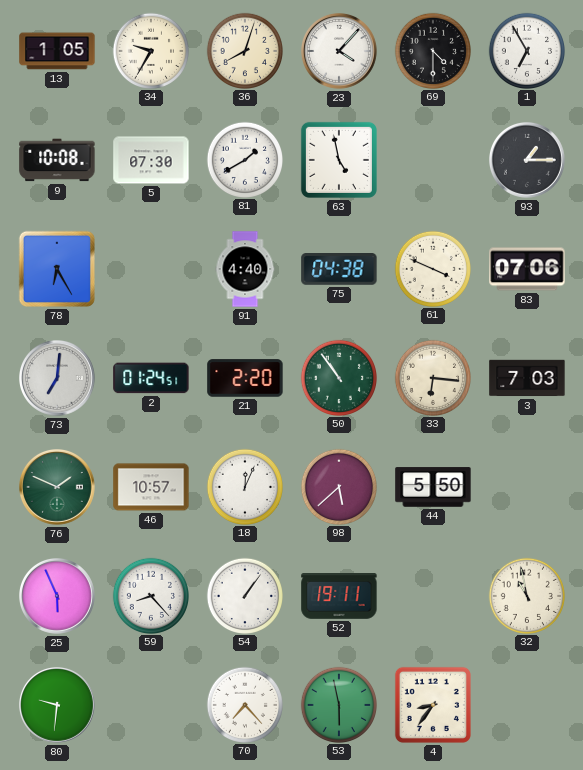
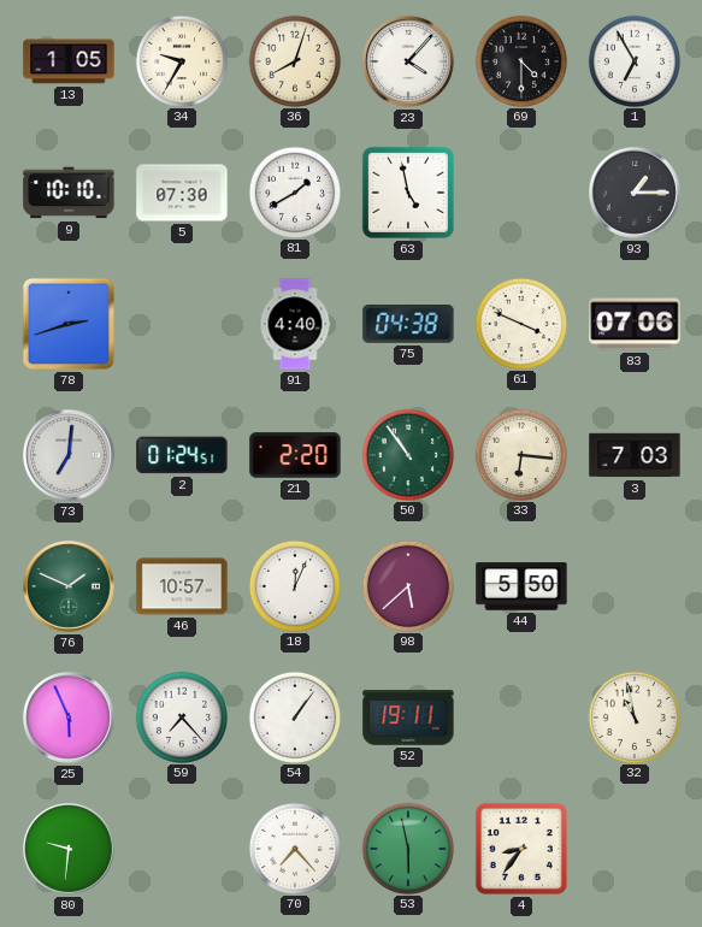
9: 10:08 -> 10:10
78: 6:25 -> 2:42
59: 8:23 -> 7:23
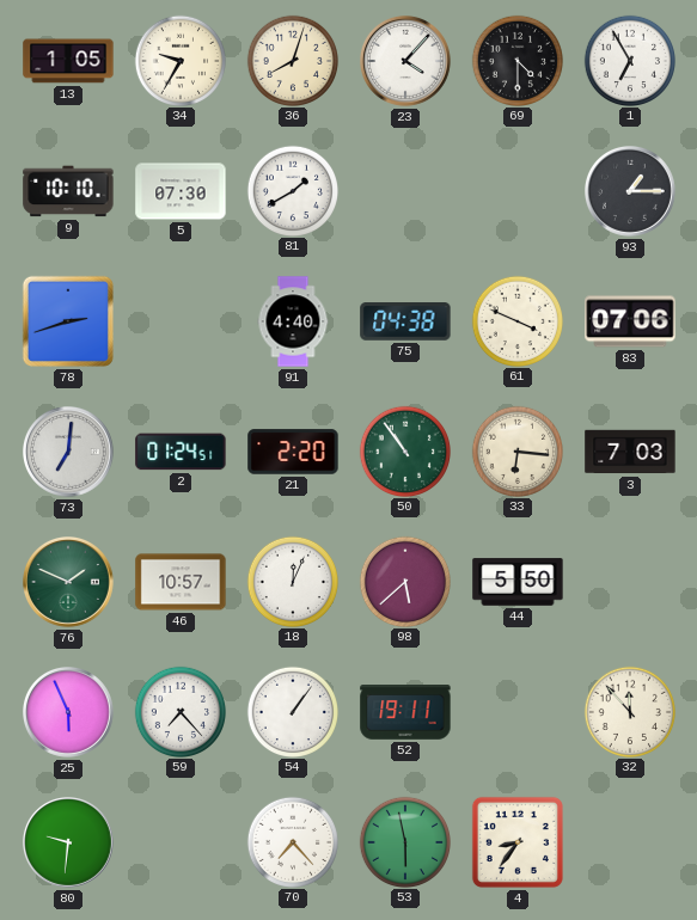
63: 4:58 -> none
32: 10:58 -> 11:53
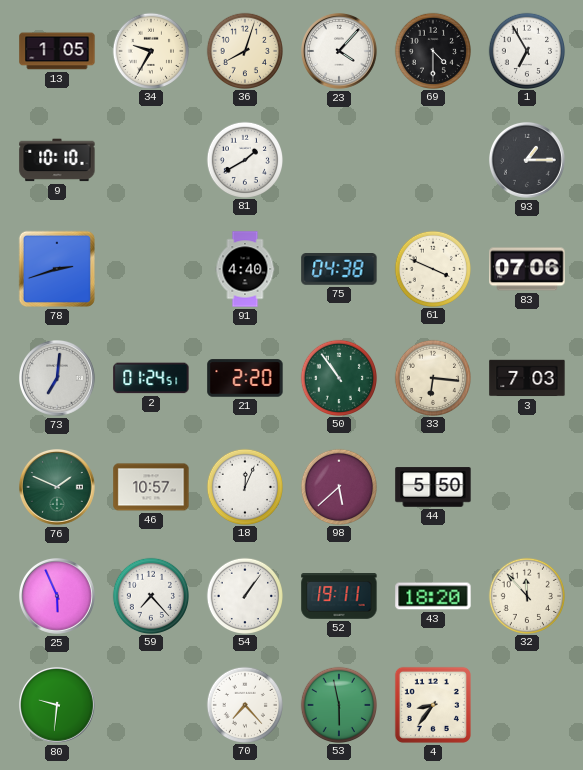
5: 07:30 -> none
43: none -> 18:20
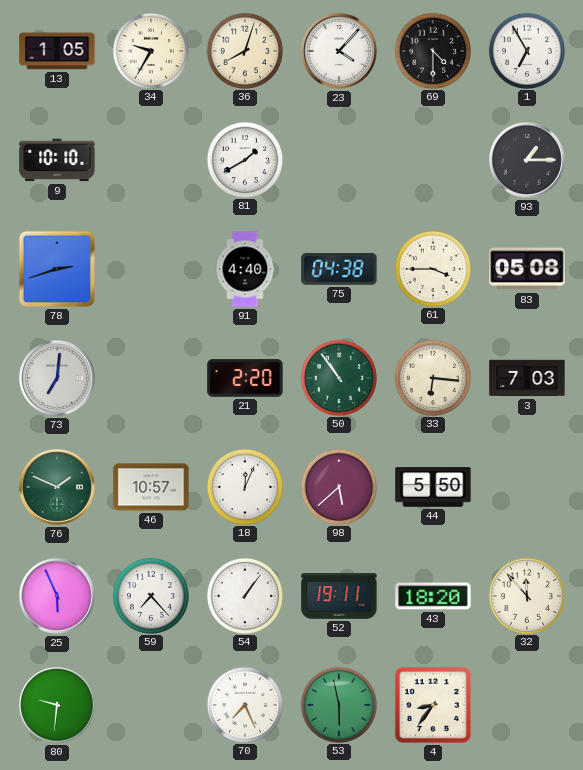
61: 3:49 -> 3:45
83: 07:06 -> 05:08
2: 01:24 -> none
70: 7:23 -> 7:26
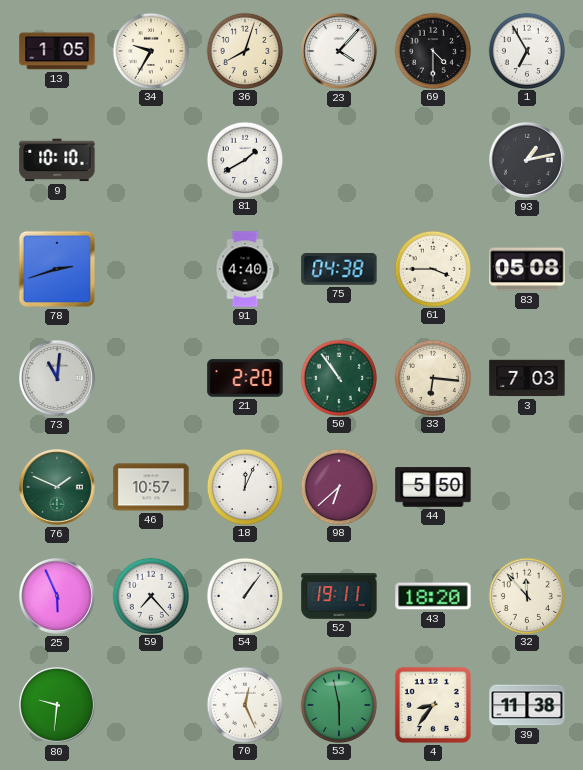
93: 1:15 -> 1:13
73: 7:01 -> 11:01
98: 5:38 -> 6:38
70: 7:26 -> 12:26
39: none -> 11:38
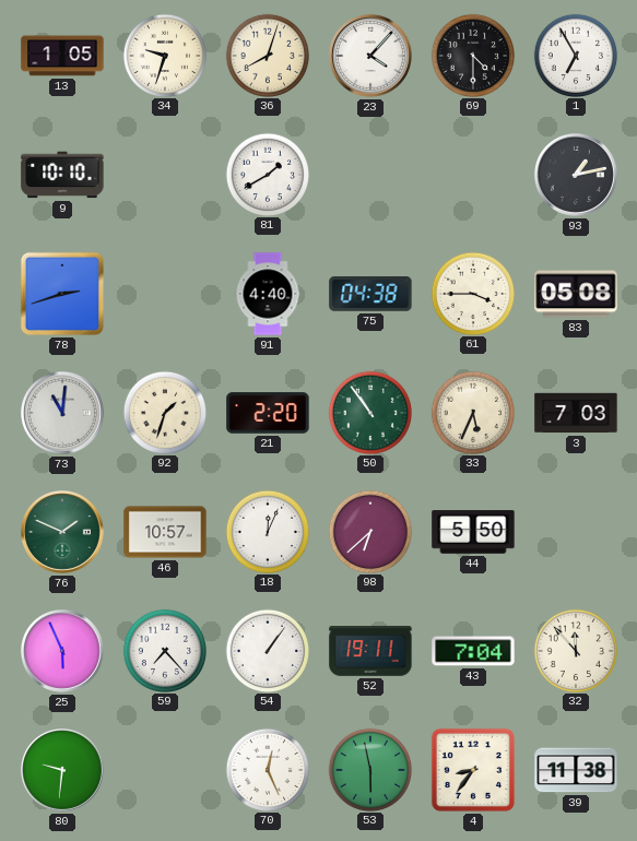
34: 9:35 -> 9:33
92: none -> 1:33
33: 6:16 -> 5:34
43: 18:20 -> 7:04
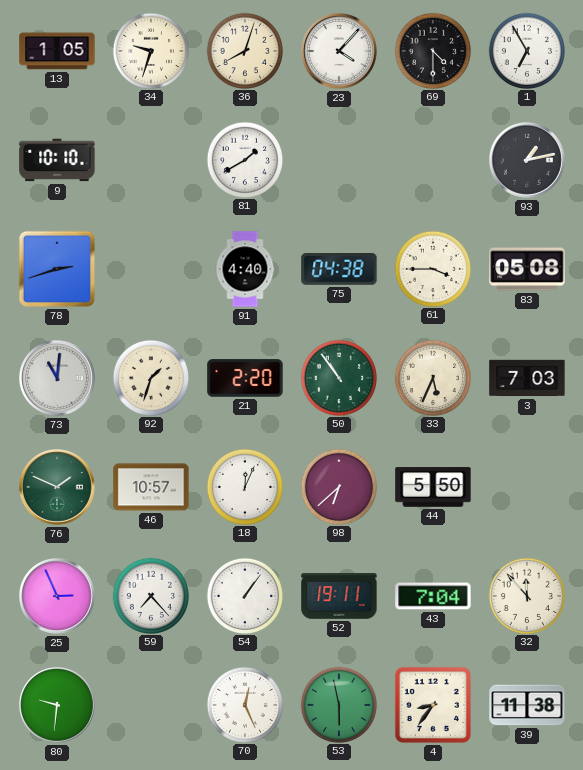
25: 5:56 -> 2:56
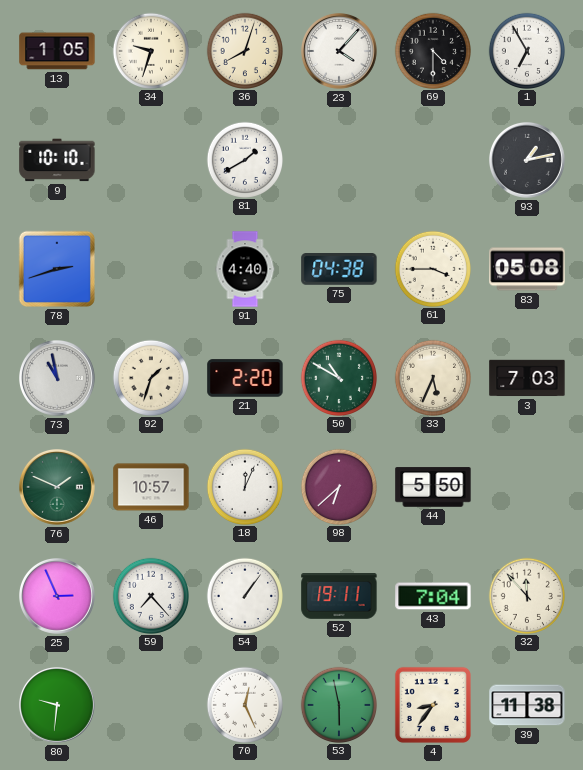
73: 11:01 -> 10:58
50: 10:54 -> 10:50
